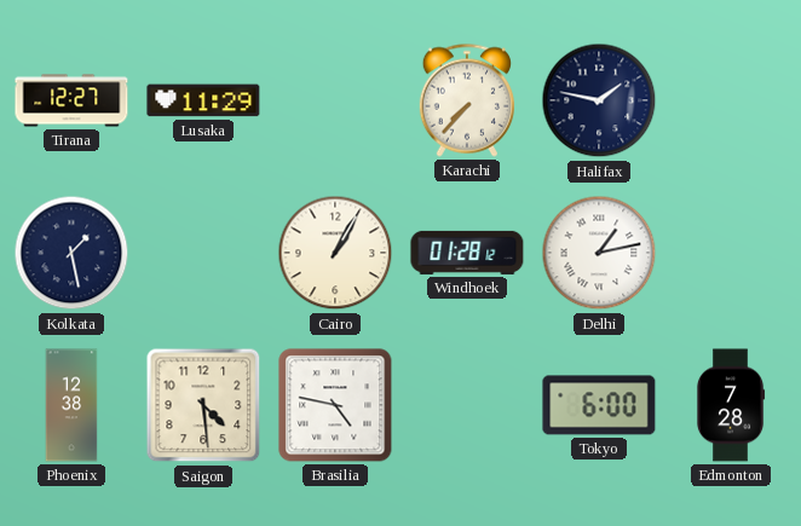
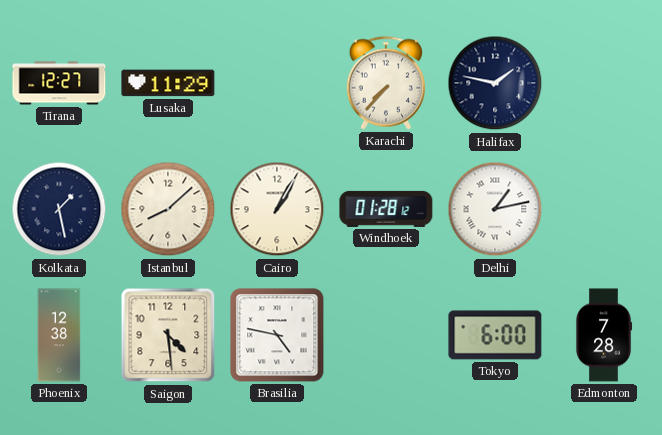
Istanbul: none -> 8:08
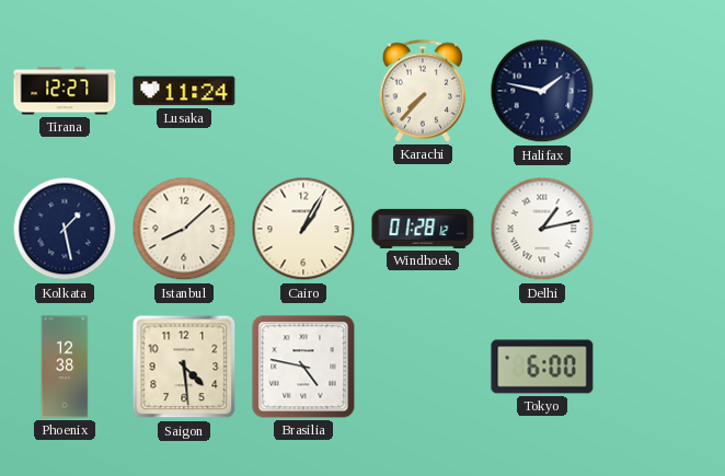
Lusaka: 11:29 -> 11:24
Edmonton: 7:28 -> none
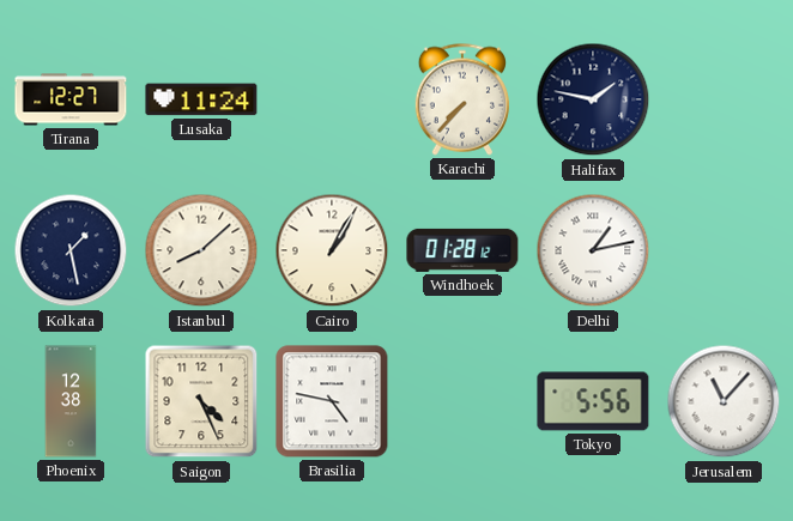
Saigon: 4:29 -> 4:26
Tokyo: 6:00 -> 5:56
Jerusalem: none -> 11:07
